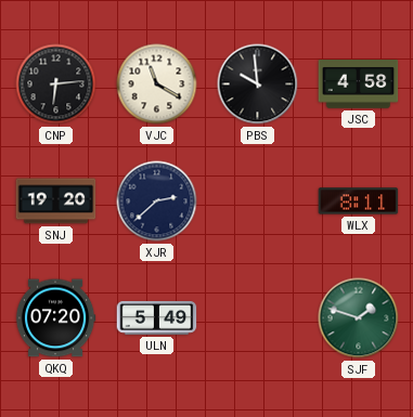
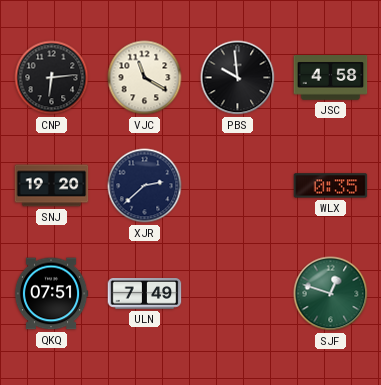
WLX: 8:11 -> 0:35
QKQ: 07:20 -> 07:51
ULN: 5:49 -> 7:49
SJF: 1:48 -> 12:48
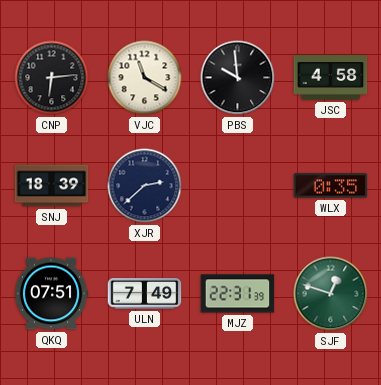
SNJ: 19:20 -> 18:39
MJZ: none -> 22:31
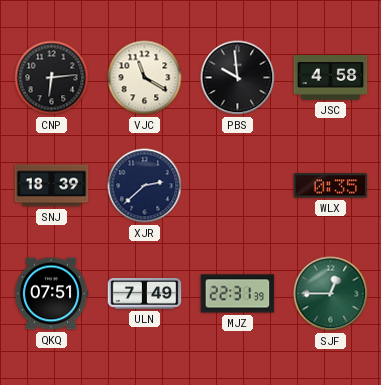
SJF: 12:48 -> 12:45
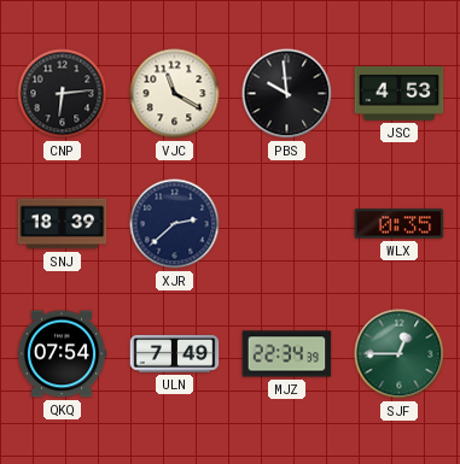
JSC: 4:58 -> 4:53
QKQ: 07:51 -> 07:54
MJZ: 22:31 -> 22:34
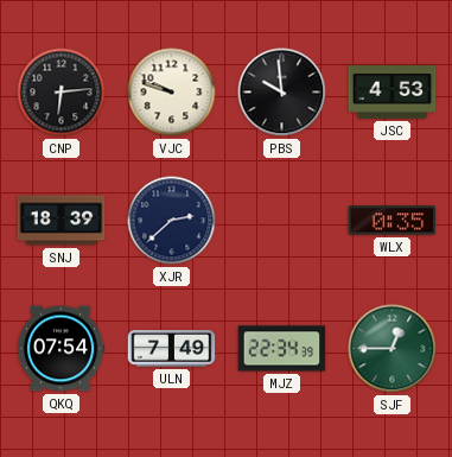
VJC: 11:20 -> 9:48
